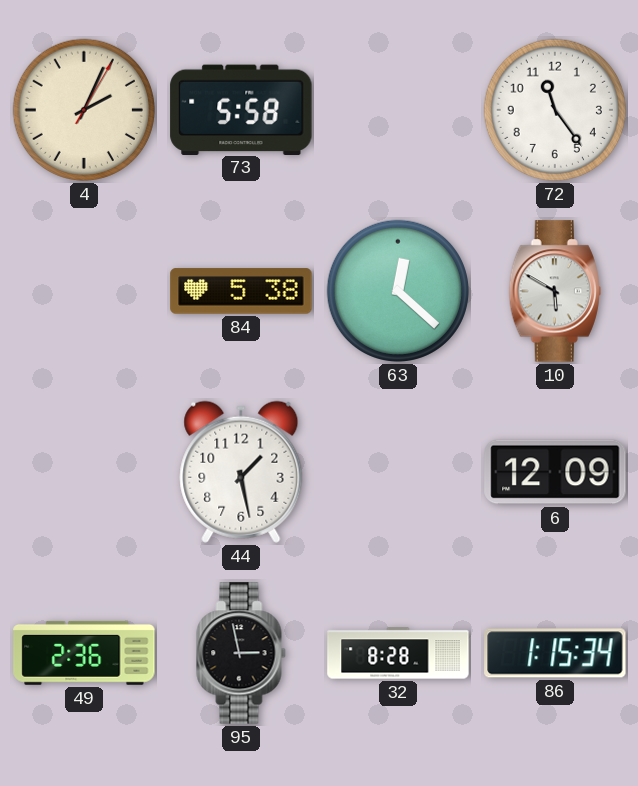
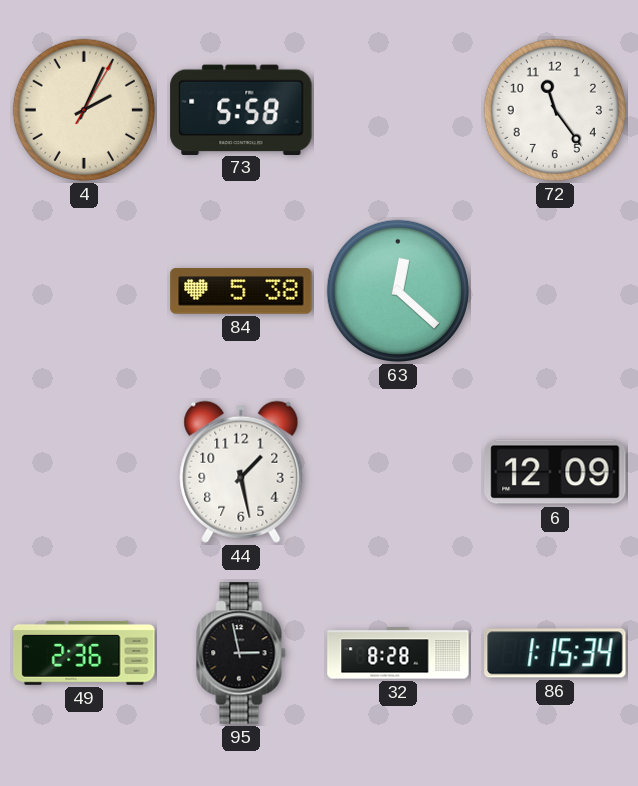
10: 5:50 -> none
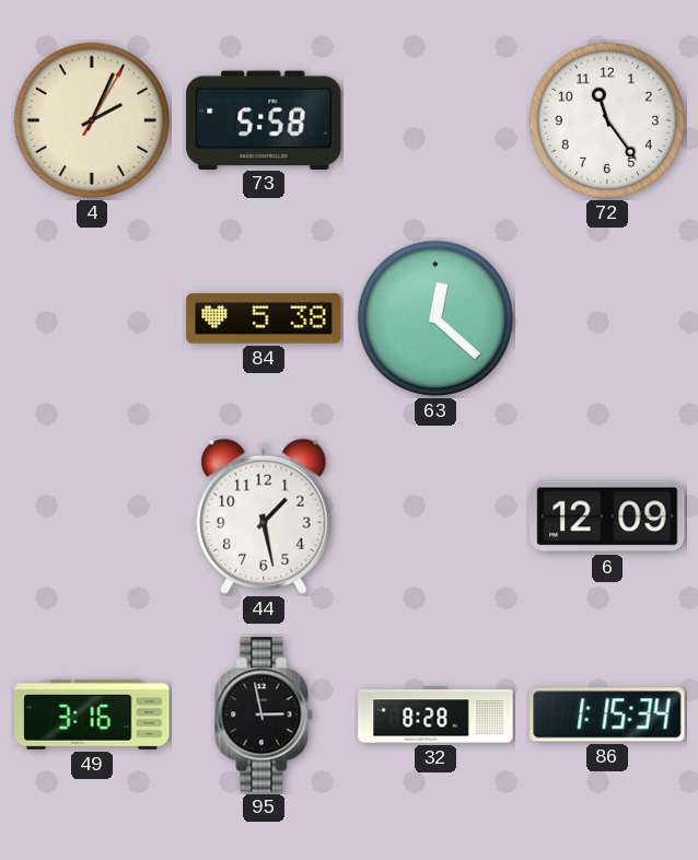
49: 2:36 -> 3:16
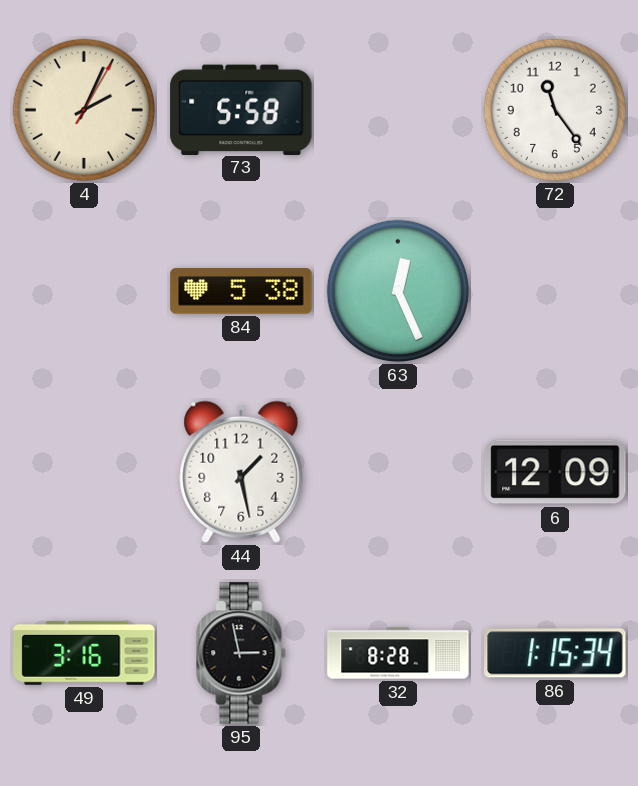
63: 12:22 -> 12:26
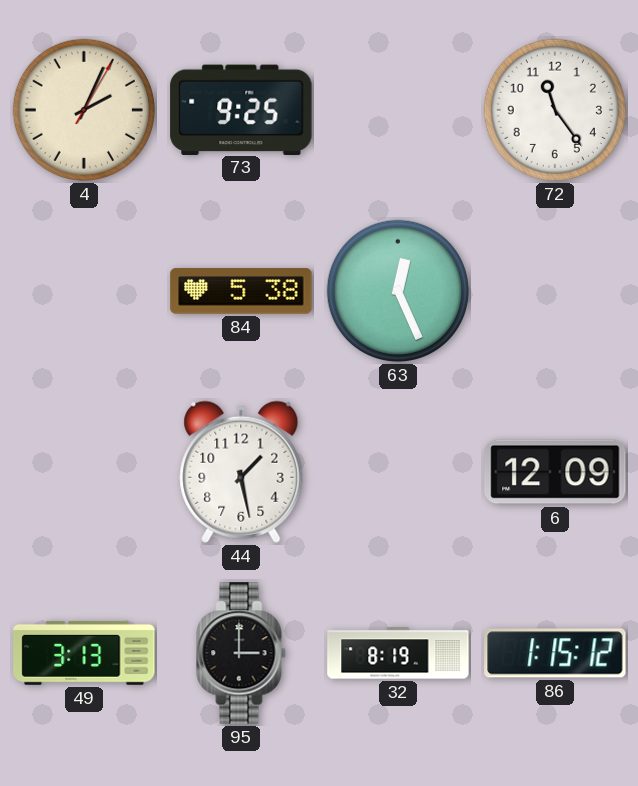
73: 5:58 -> 9:25
49: 3:16 -> 3:13
95: 2:58 -> 3:00
32: 8:28 -> 8:19
86: 1:15:34 -> 1:15:12
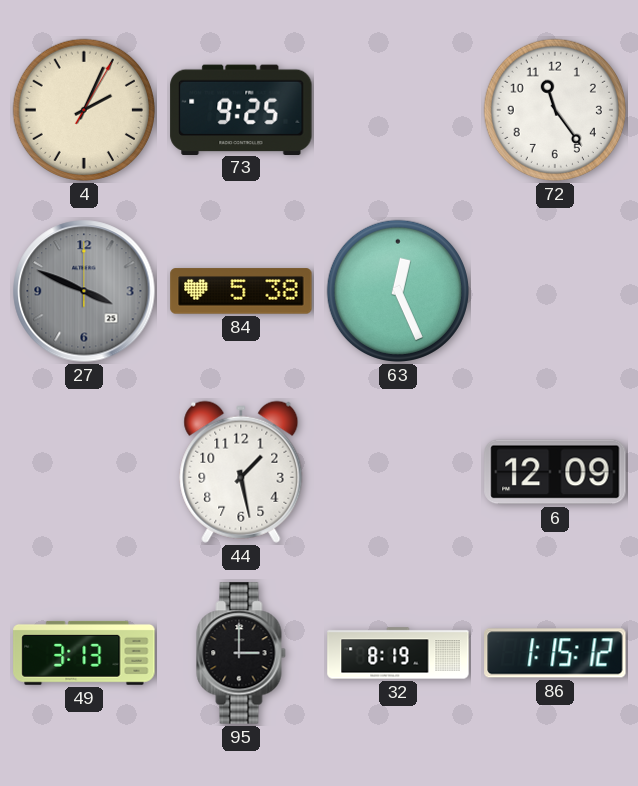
27: none -> 3:49
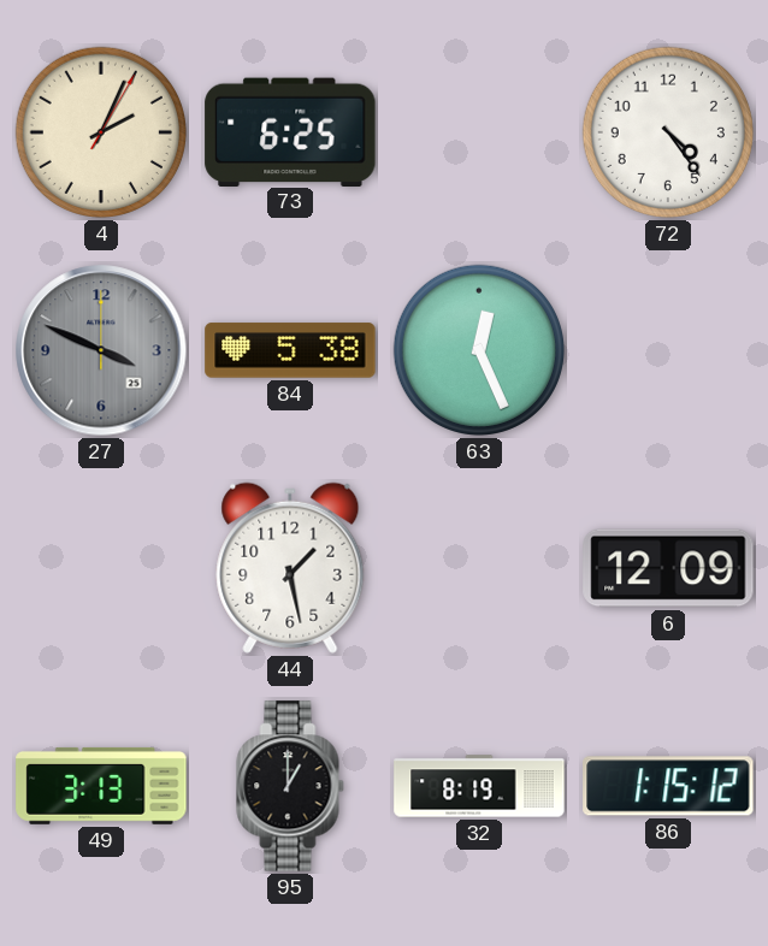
73: 9:25 -> 6:25
72: 11:24 -> 4:24
95: 3:00 -> 1:00
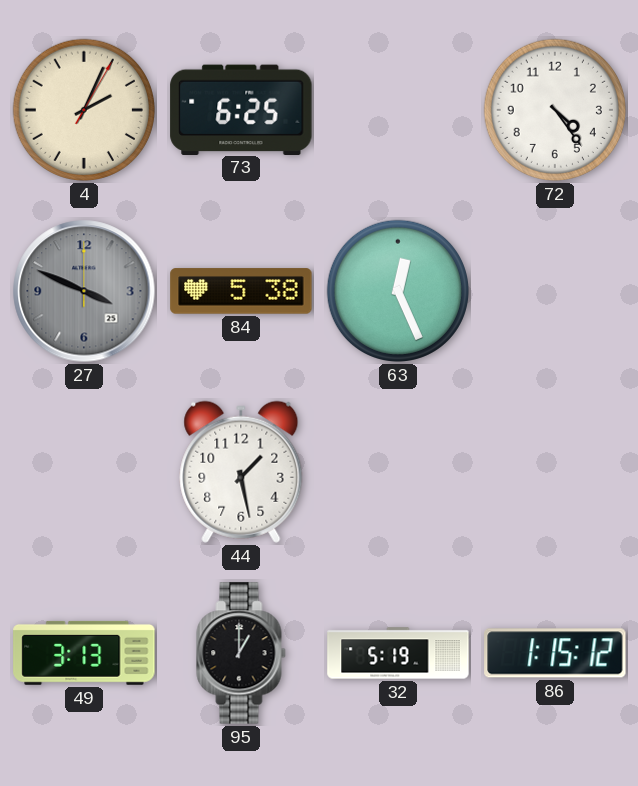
6: 12:09 -> none
32: 8:19 -> 5:19
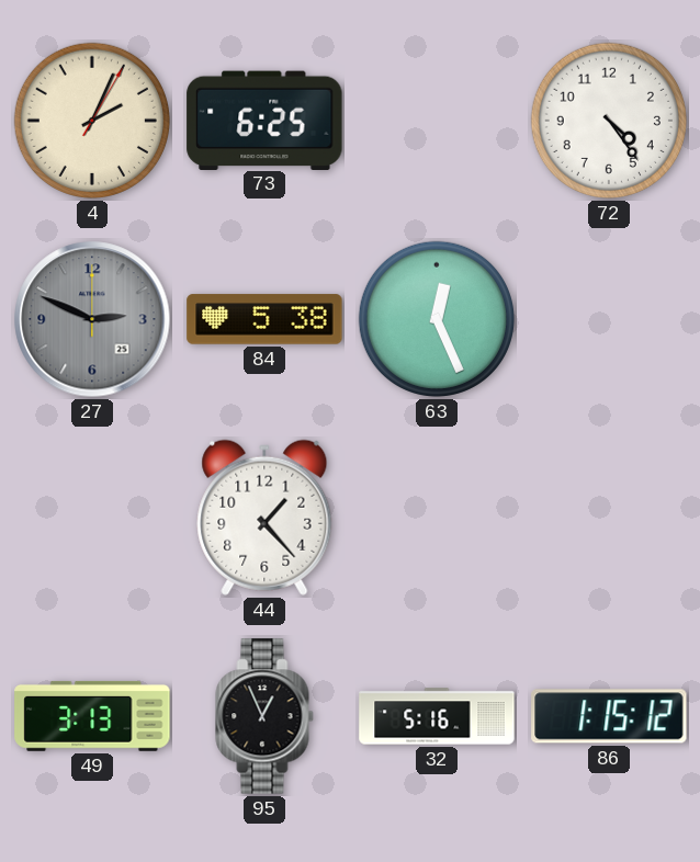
27: 3:49 -> 2:49
44: 1:28 -> 1:23
95: 1:00 -> 12:56
32: 5:19 -> 5:16
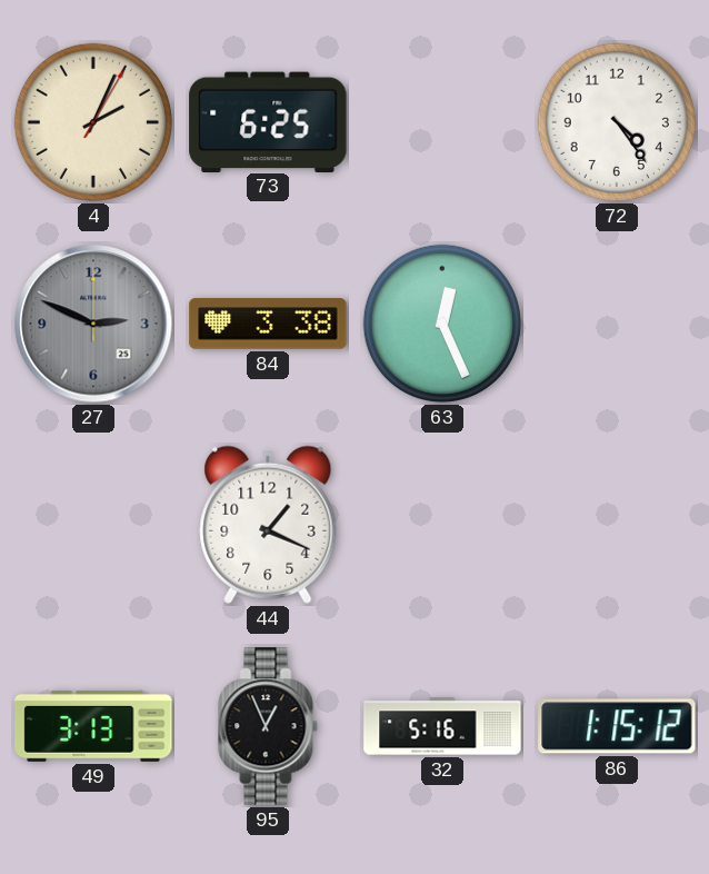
84: 5:38 -> 3:38
44: 1:23 -> 1:19
